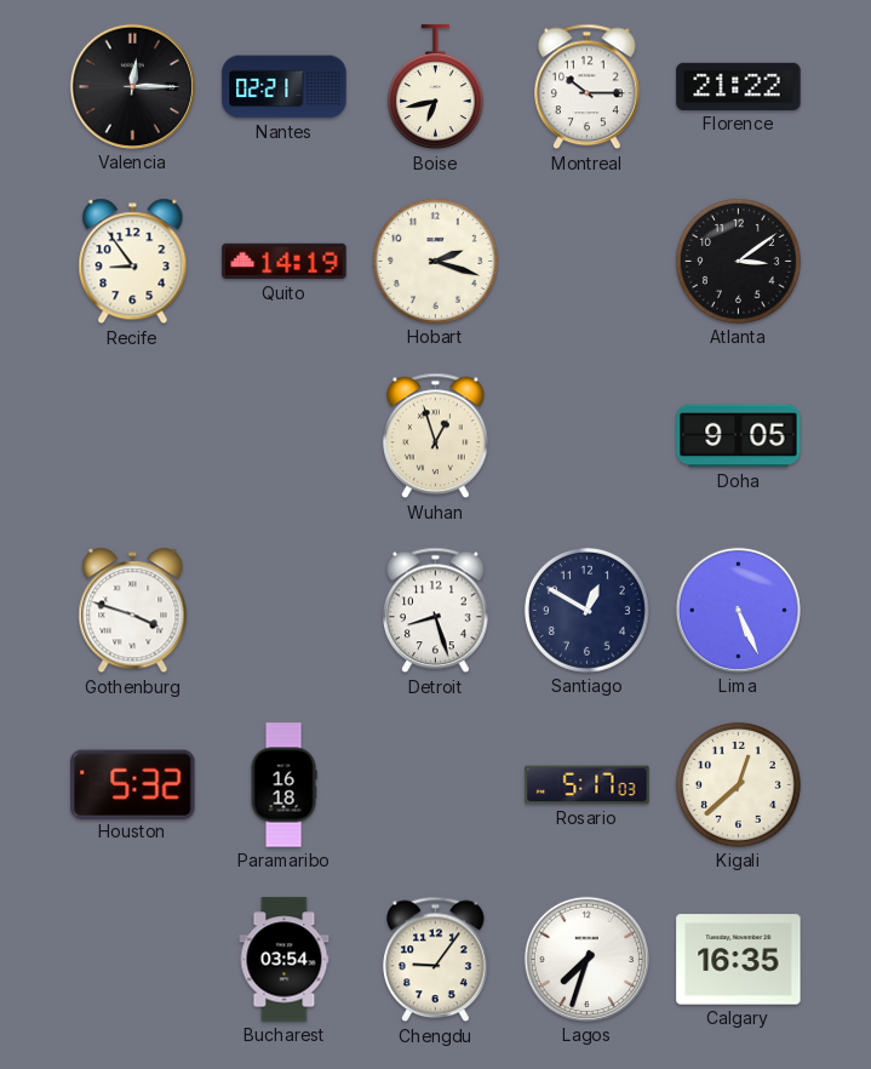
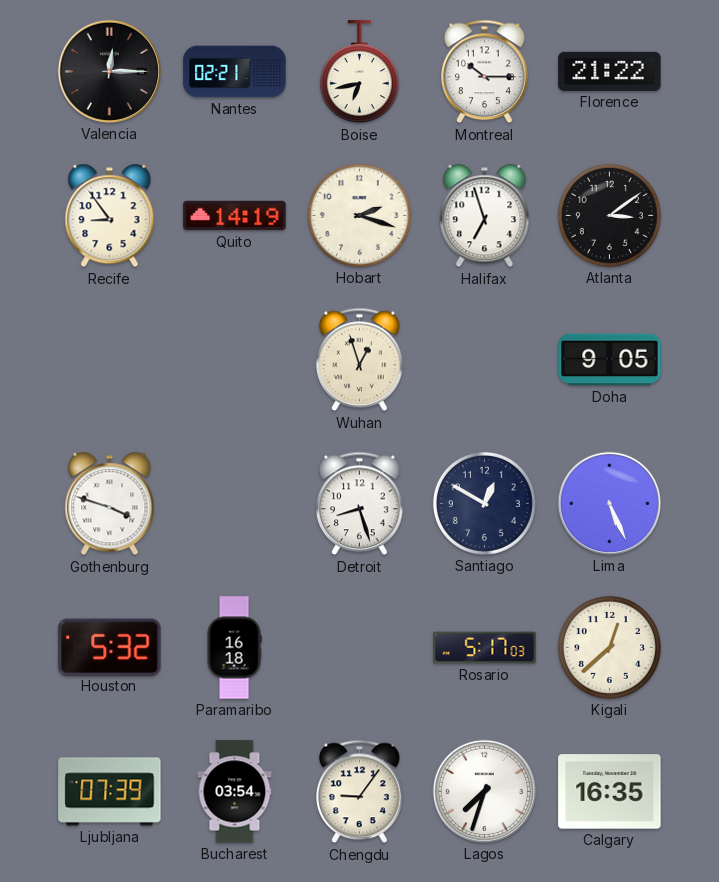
Halifax: none -> 6:57
Ljubljana: none -> 07:39
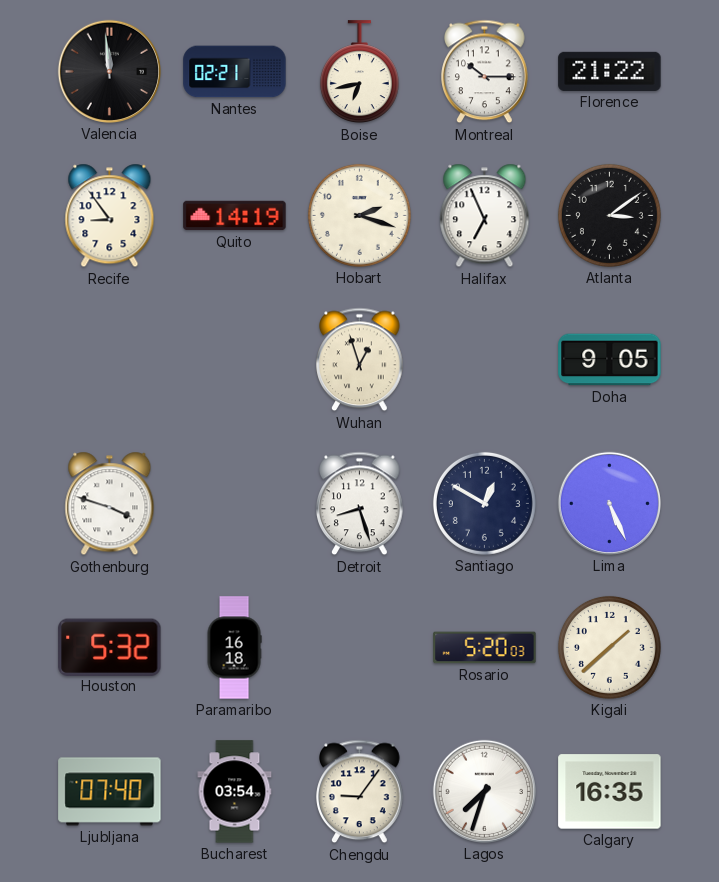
Valencia: 12:15 -> 11:59
Halifax: 6:57 -> 6:56
Rosario: 5:17 -> 5:20
Kigali: 12:38 -> 1:38
Ljubljana: 07:39 -> 07:40
